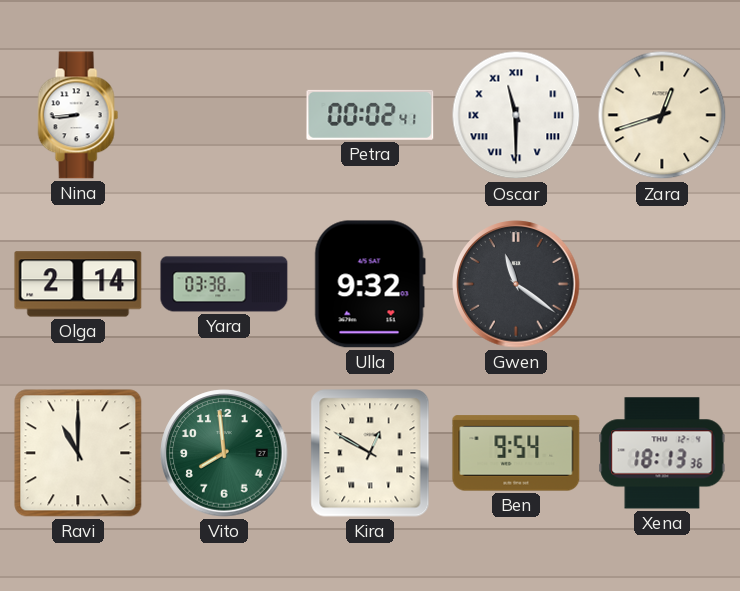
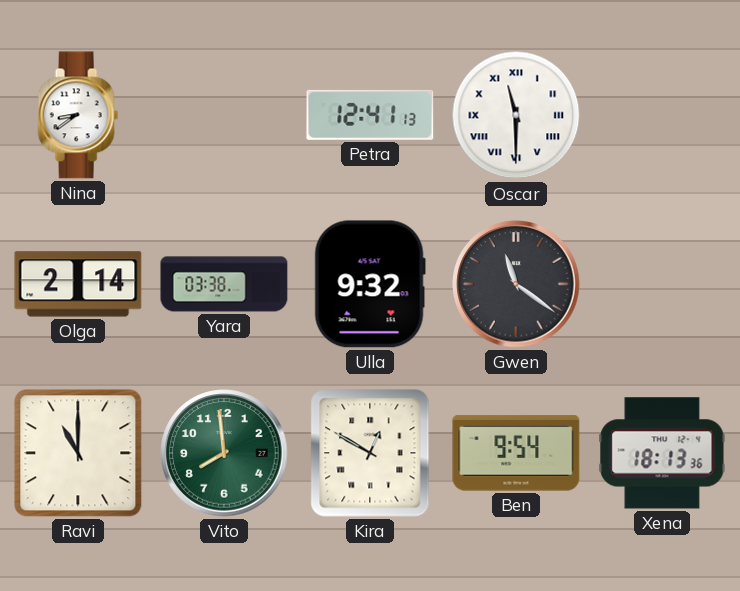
Nina: 8:44 -> 8:39
Petra: 00:02 -> 12:41
Zara: 12:42 -> none
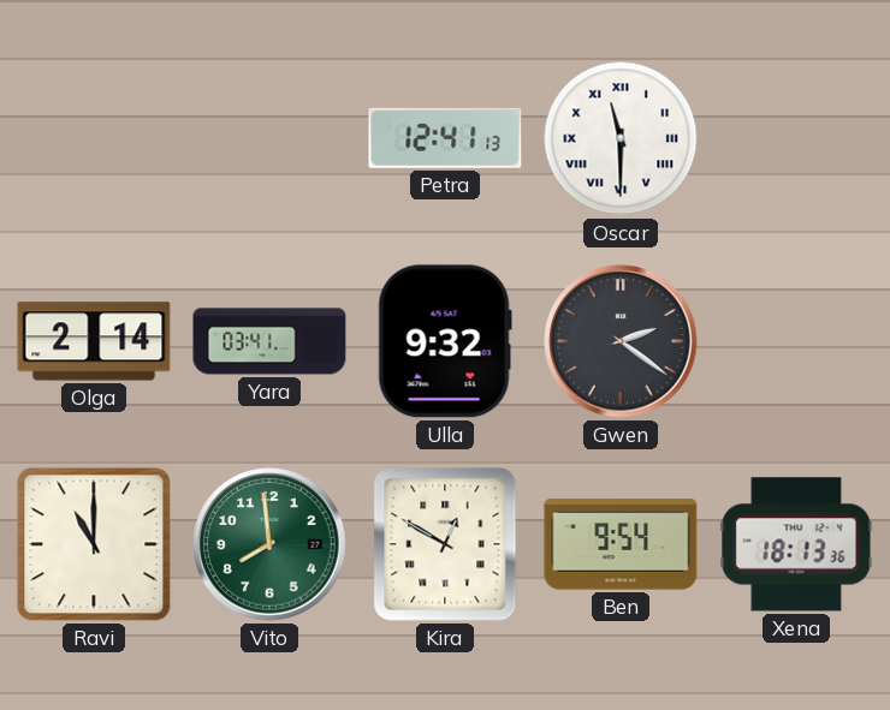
Nina: 8:39 -> none
Yara: 03:38 -> 03:41
Gwen: 11:21 -> 2:21
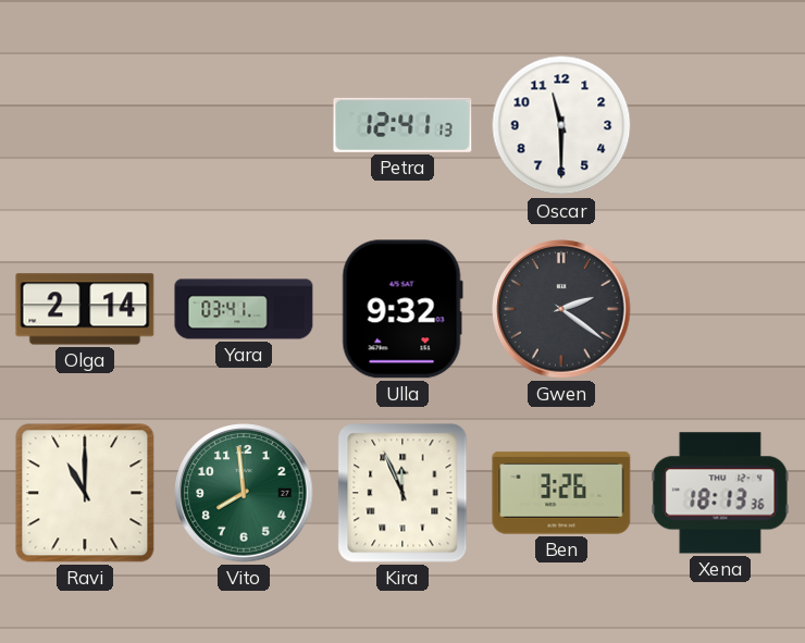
Oscar numerals: Roman -> Arabic
Kira: 12:50 -> 11:56
Ben: 9:54 -> 3:26
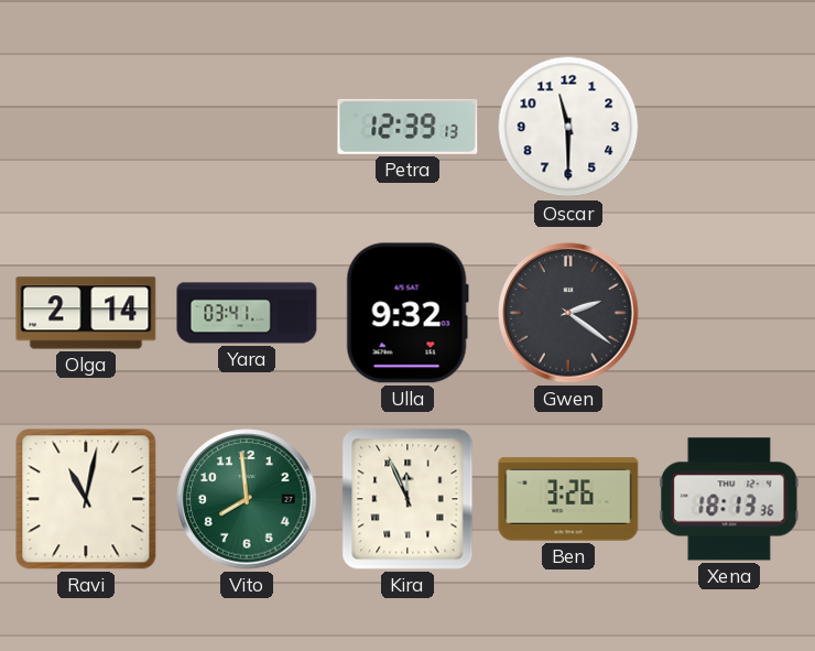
Petra: 12:41 -> 12:39
Ravi: 11:00 -> 11:02
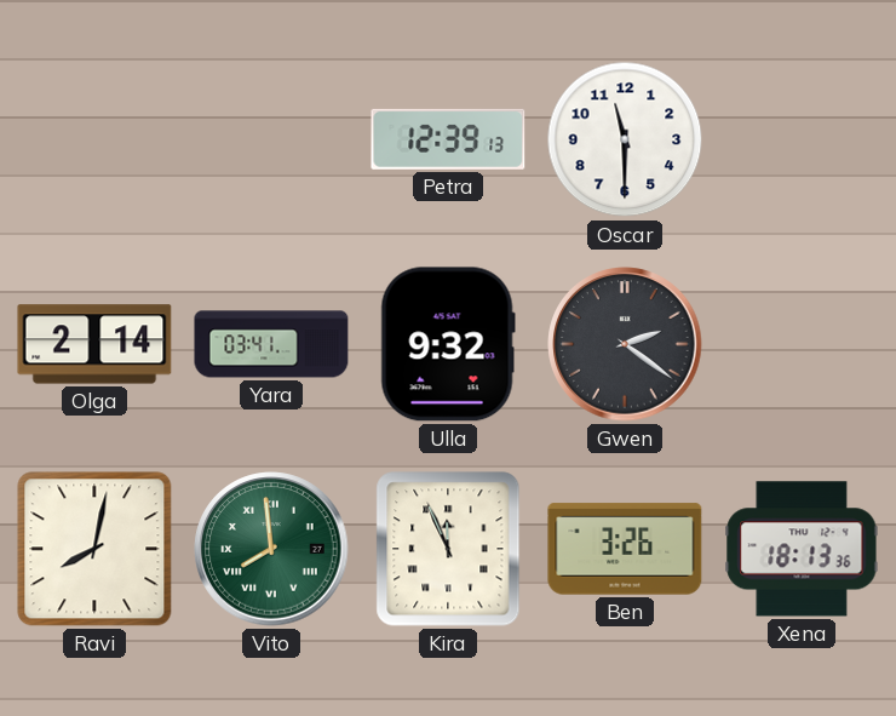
Ravi: 11:02 -> 8:02
Vito numerals: Arabic -> Roman
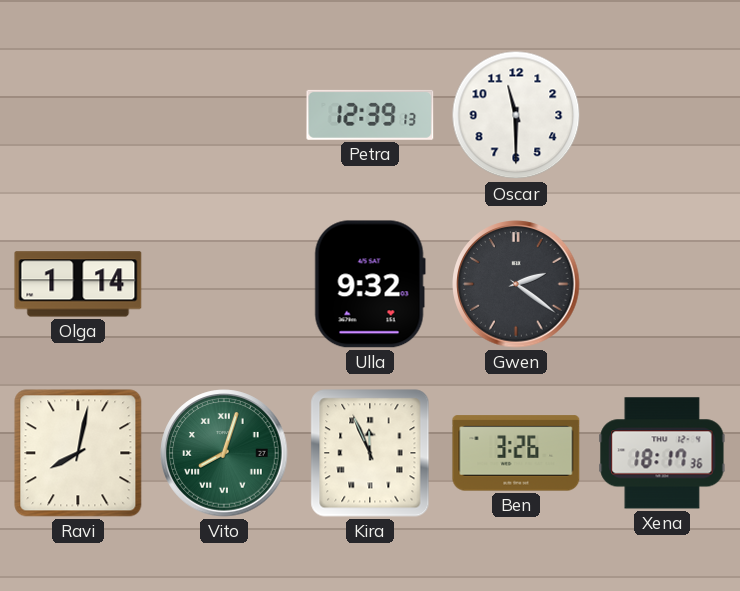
Olga: 2:14 -> 1:14
Yara: 03:41 -> none
Vito: 7:59 -> 8:03
Xena: 18:13 -> 18:17
